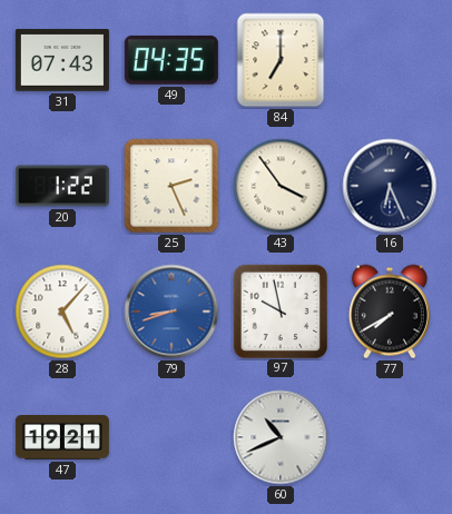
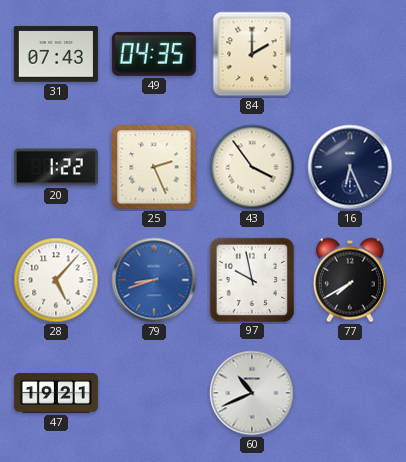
84: 7:00 -> 2:00
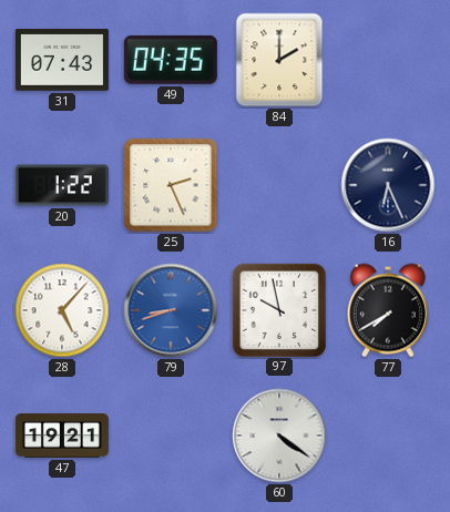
43: 3:54 -> none
60: 10:41 -> 4:21
